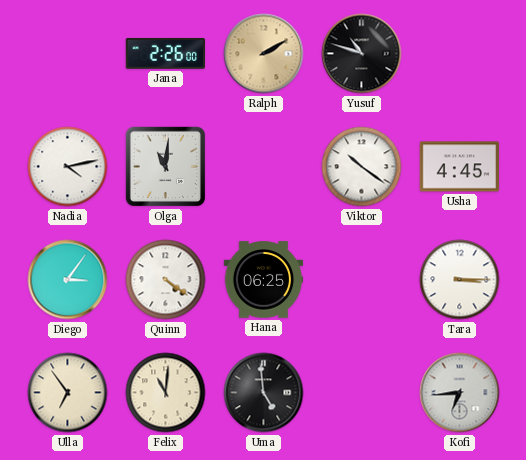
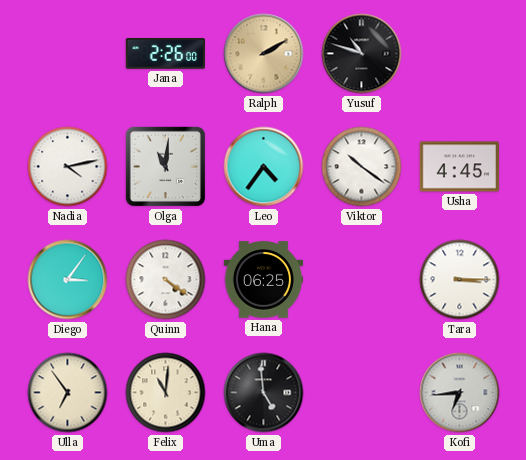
Leo: none -> 4:36
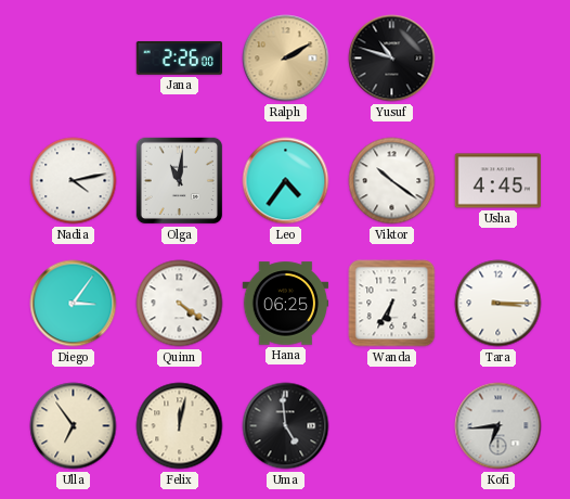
Wanda: none -> 6:35
Felix: 11:01 -> 12:02
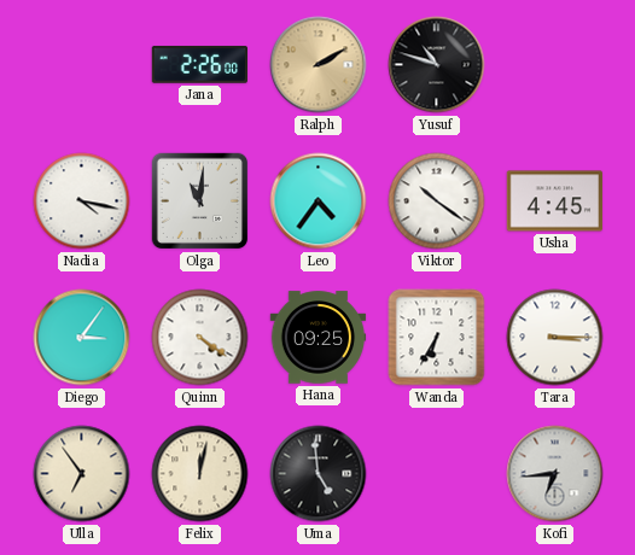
Nadia: 4:13 -> 4:17
Hana: 06:25 -> 09:25
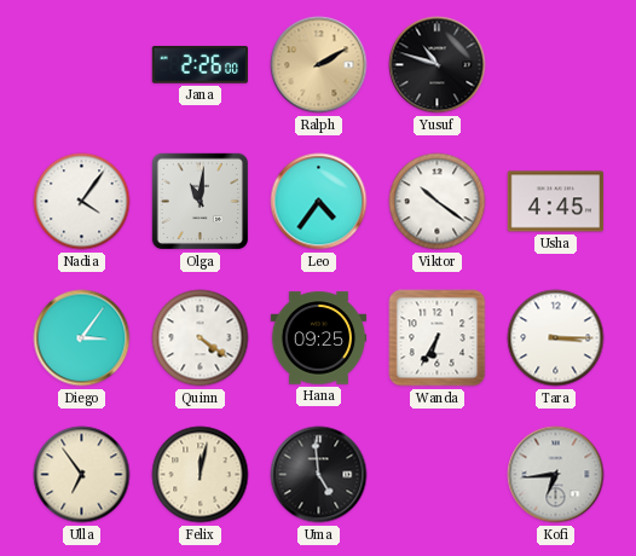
Nadia: 4:17 -> 4:06
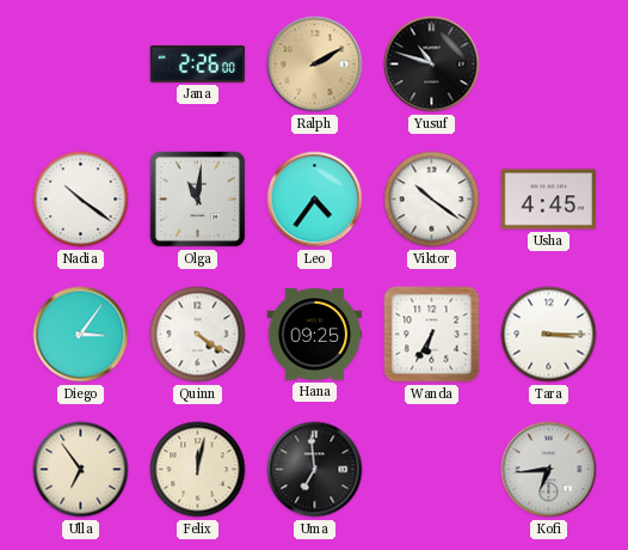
Nadia: 4:06 -> 10:21
Uma: 4:59 -> 6:59
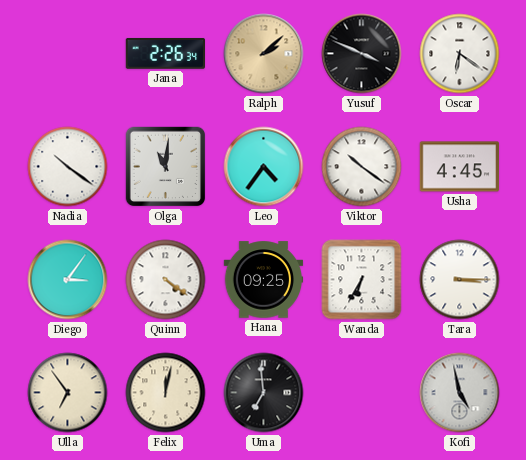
Jana: 2:26:00 -> 2:26:34
Ralph: 2:10 -> 2:08
Yusuf: 10:48 -> 3:49
Oscar: none -> 6:21
Kofi: 6:44 -> 4:58
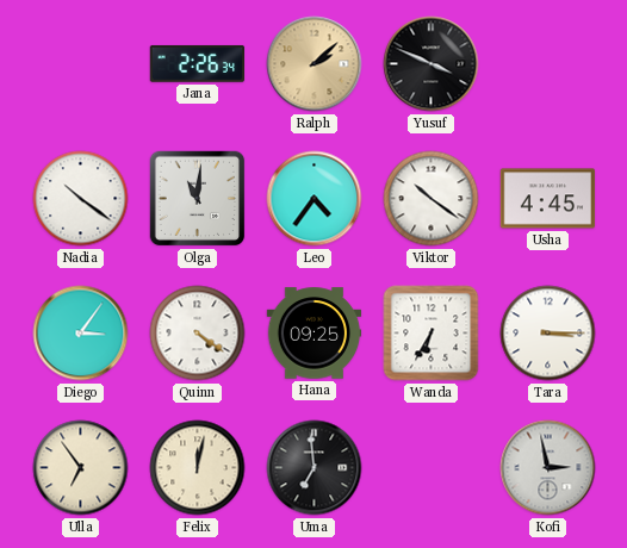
Oscar: 6:21 -> none
Kofi: 4:58 -> 2:58
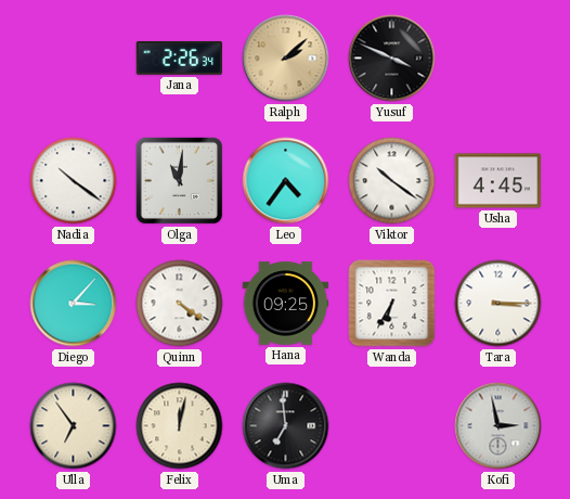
Diego: 3:06 -> 3:07
